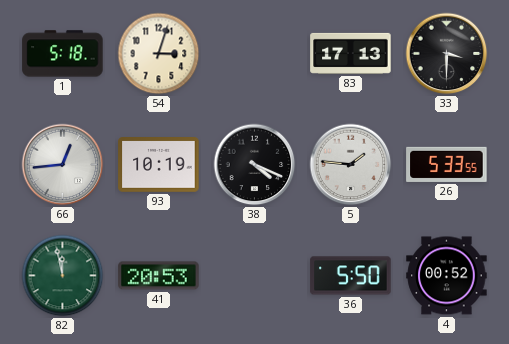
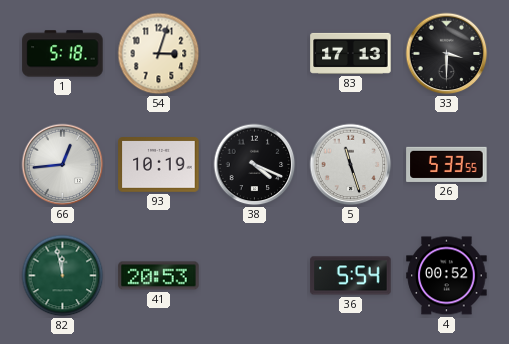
5: 1:46 -> 11:27
36: 5:50 -> 5:54
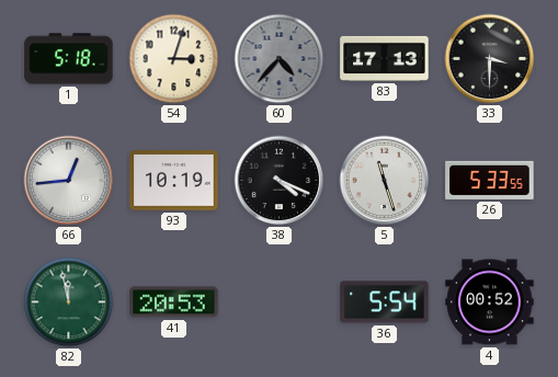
60: none -> 4:37
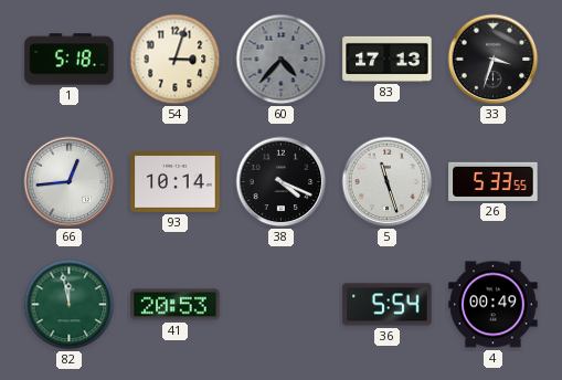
33: 3:30 -> 3:33
93: 10:19 -> 10:14
4: 00:52 -> 00:49
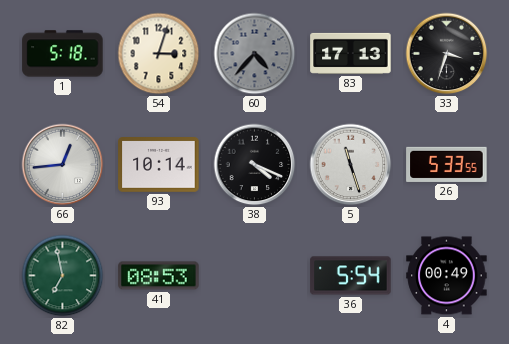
82: 11:58 -> 6:58
41: 20:53 -> 08:53
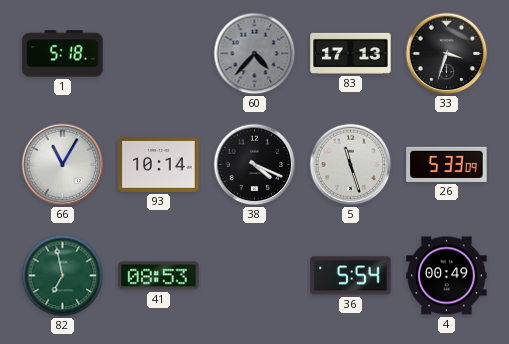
54: 3:03 -> none
66: 12:44 -> 11:05
26: 5:33:55 -> 5:33:09
